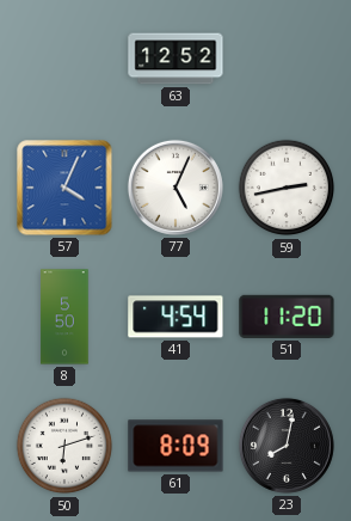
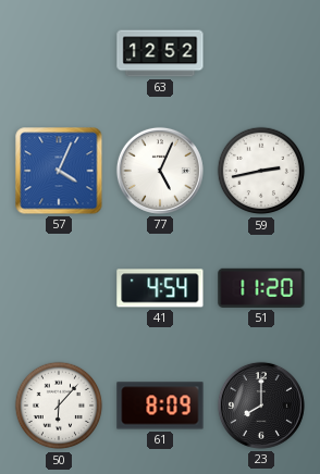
8: 5:50 -> none
50: 6:12 -> 6:07
23: 8:02 -> 8:00
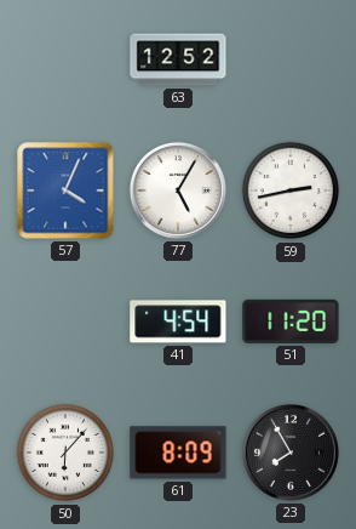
77: 5:04 -> 5:05
23: 8:00 -> 7:55
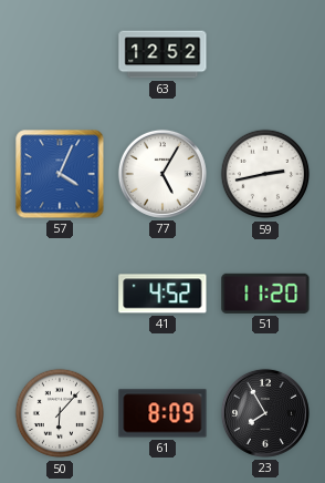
41: 4:54 -> 4:52
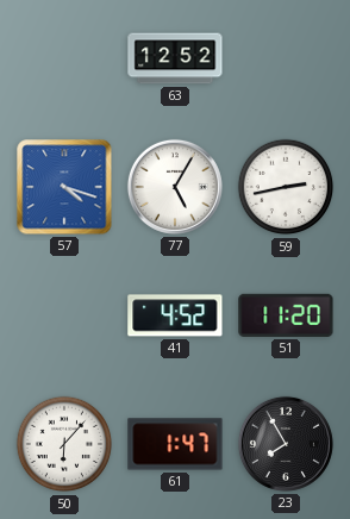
57: 4:04 -> 4:18
61: 8:09 -> 1:47
